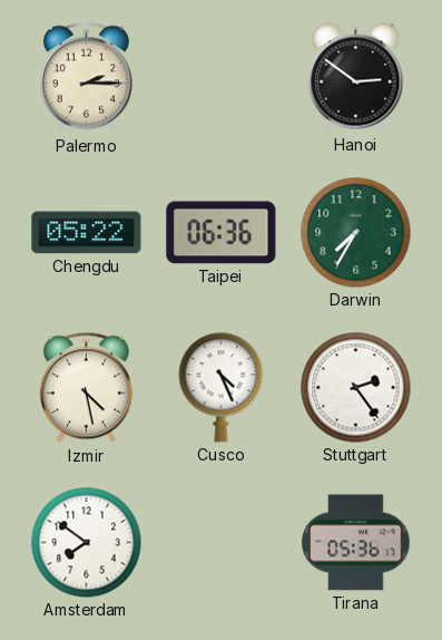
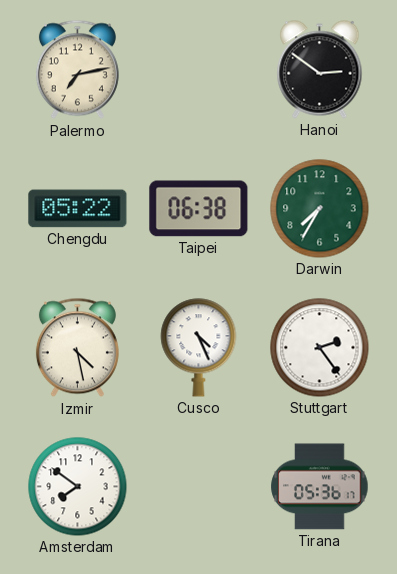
Palermo: 2:15 -> 7:13
Taipei: 06:36 -> 06:38
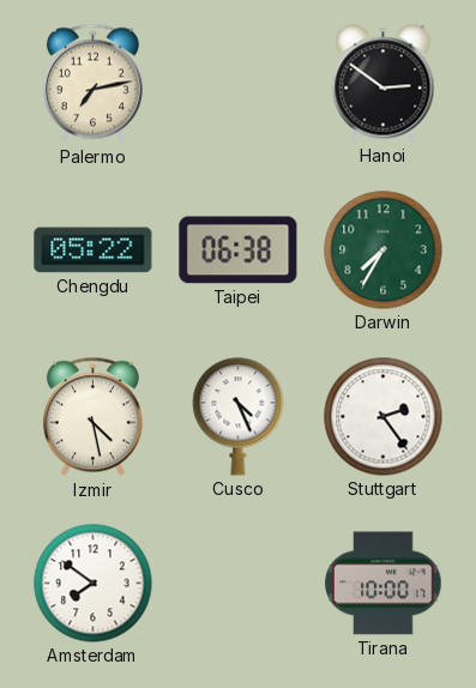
Tirana: 05:36 -> 10:00
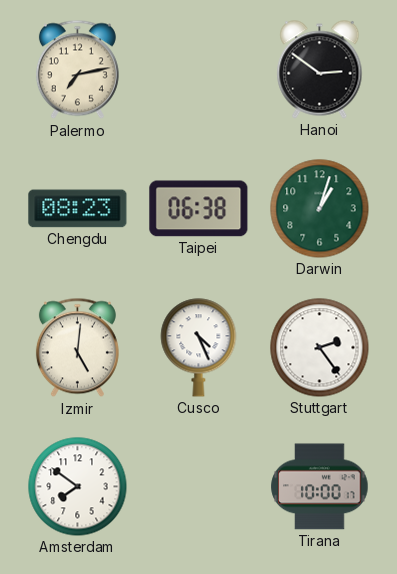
Chengdu: 05:22 -> 08:23
Darwin: 7:35 -> 1:03
Izmir: 4:28 -> 5:01
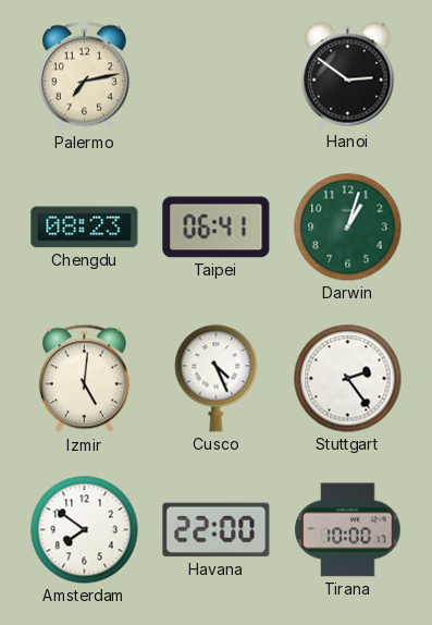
Taipei: 06:38 -> 06:41
Havana: none -> 22:00
